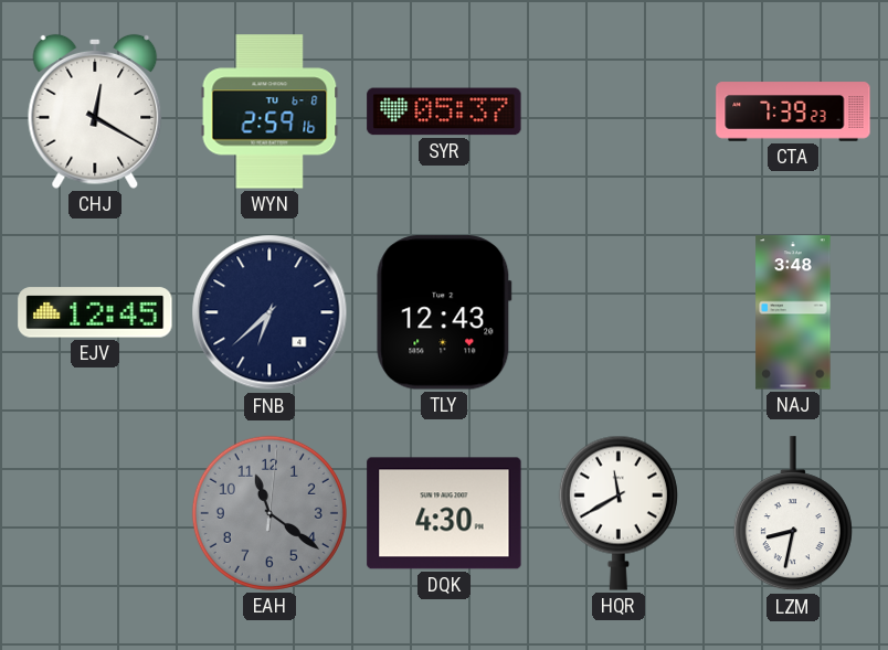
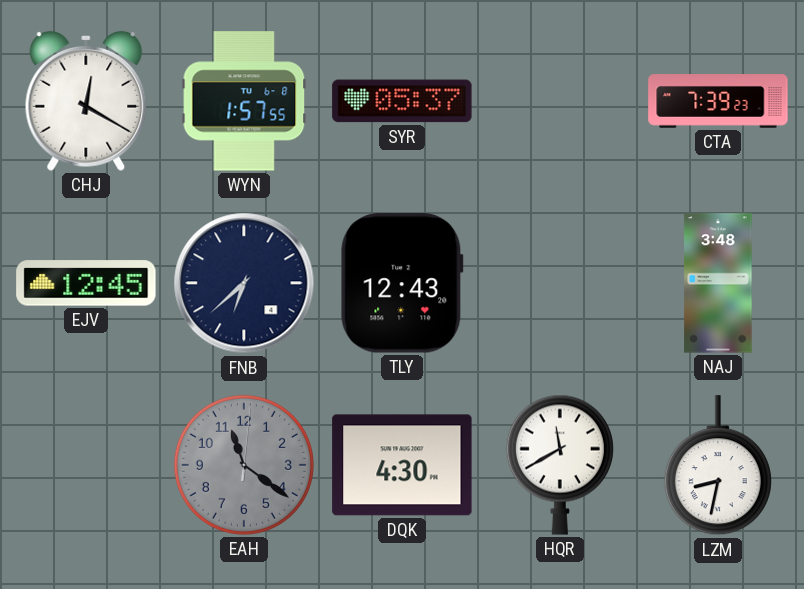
WYN: 2:59 -> 1:57
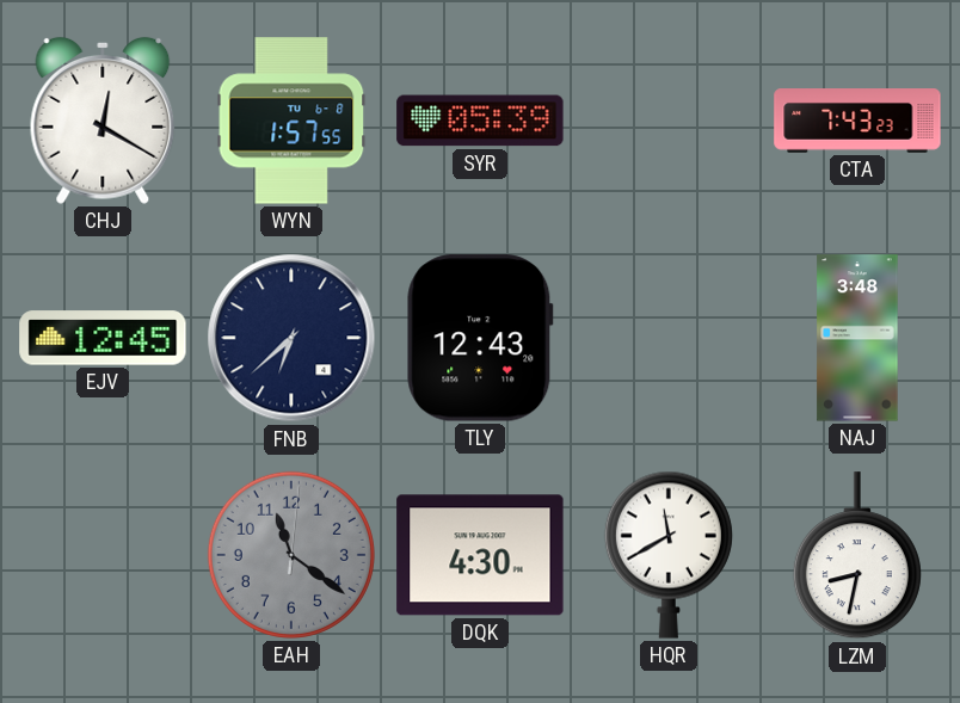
SYR: 05:37 -> 05:39
CTA: 7:39 -> 7:43
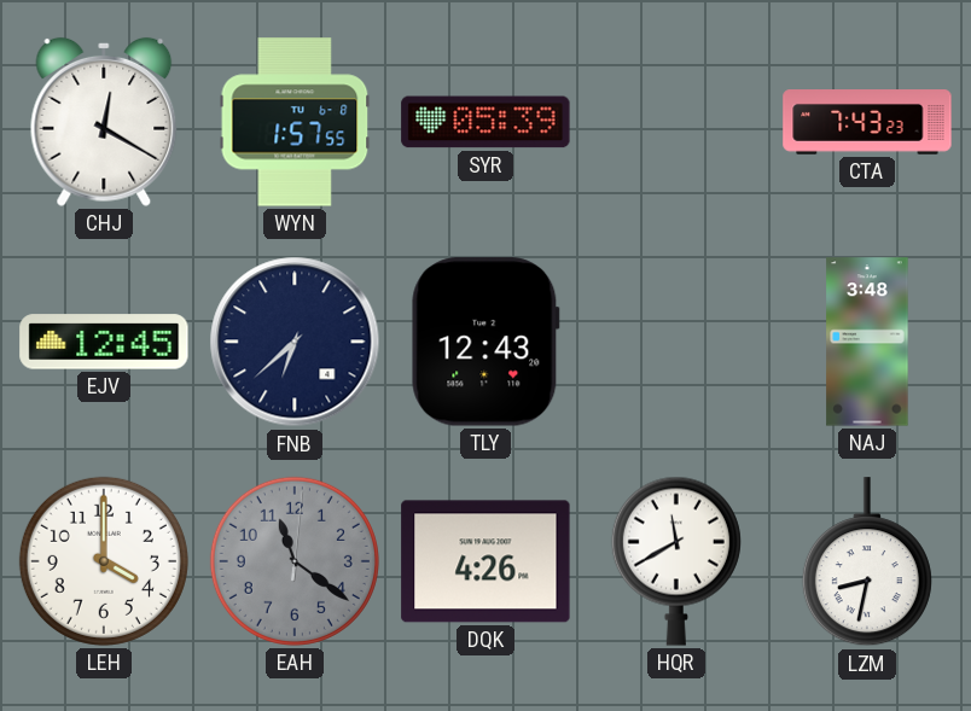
LEH: none -> 4:00
DQK: 4:30 -> 4:26
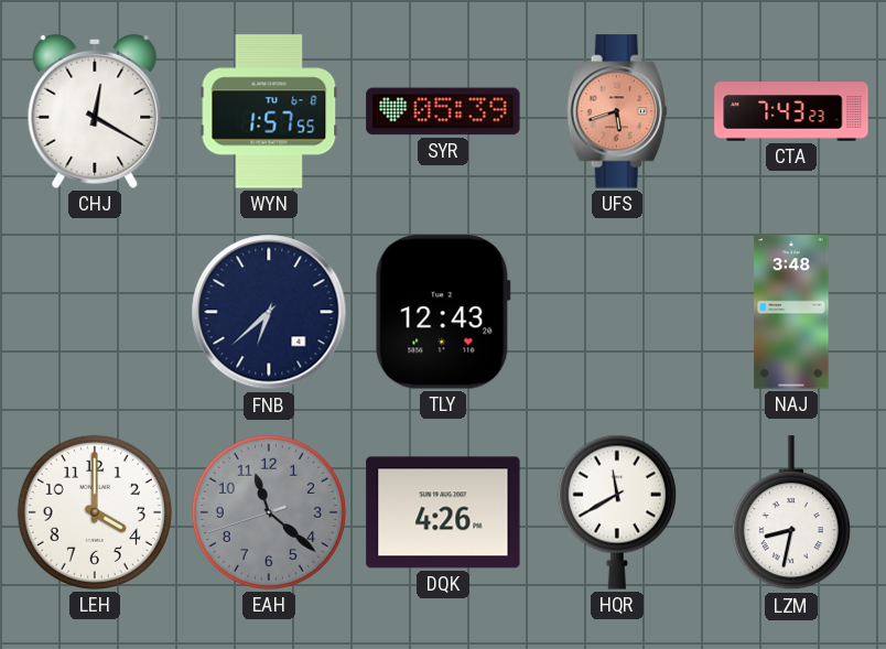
UFS: none -> 5:42
EJV: 12:45 -> none
EAH: 11:21:01 -> 11:21:42
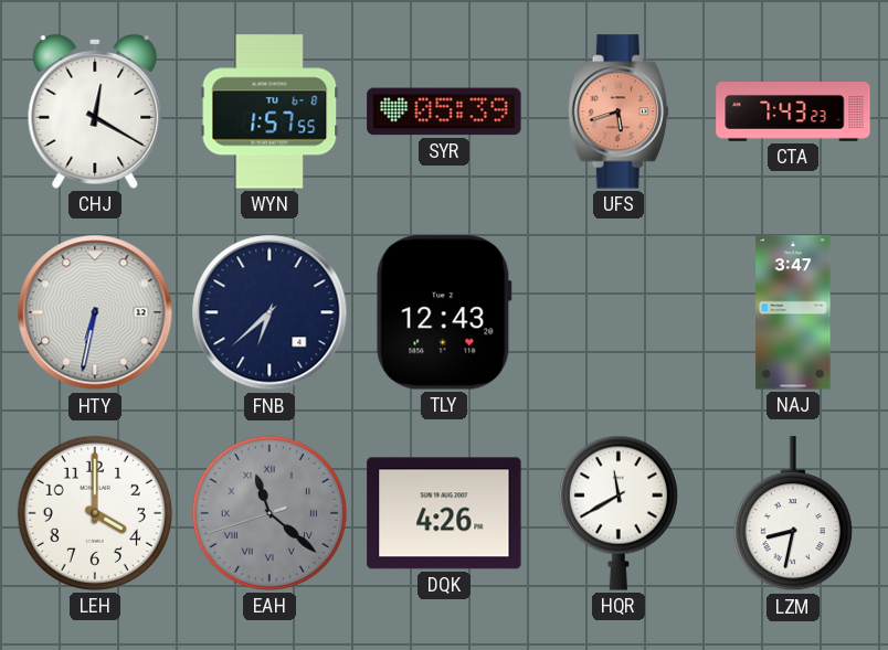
HTY: none -> 6:32
NAJ: 3:48 -> 3:47
EAH numerals: Arabic -> Roman
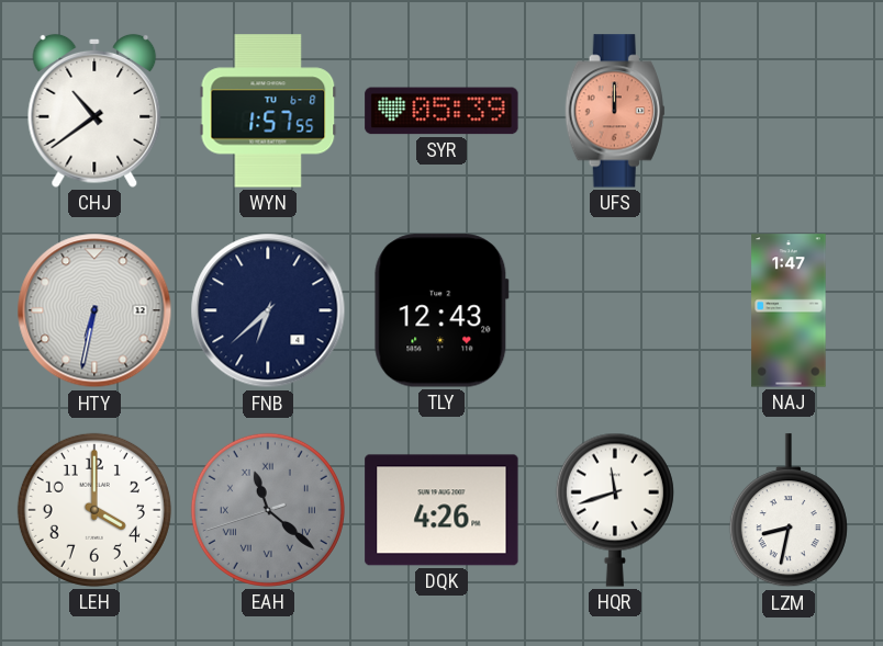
CHJ: 12:20 -> 10:39
UFS: 5:42 -> 12:00
CTA: 7:43 -> none
NAJ: 3:47 -> 1:47
HQR: 11:40 -> 11:42
